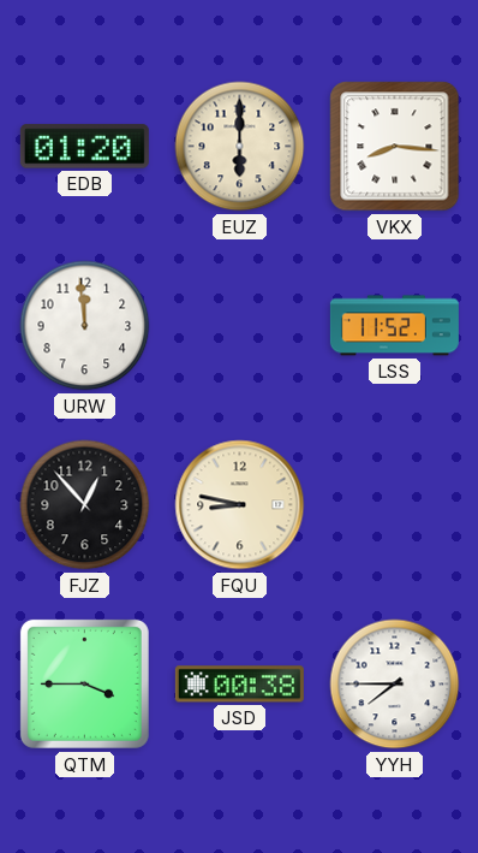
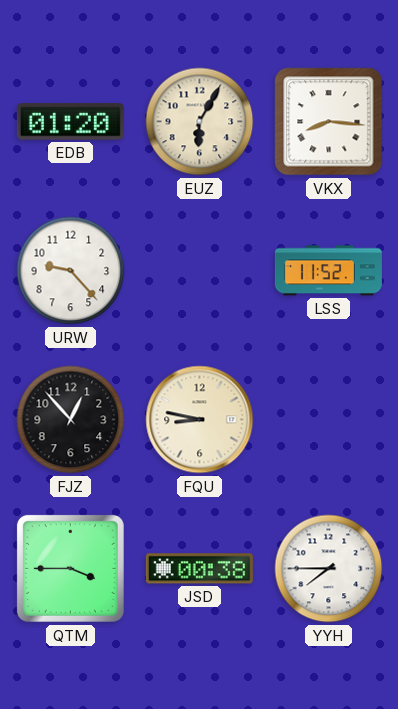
EUZ: 6:00 -> 6:05
URW: 11:59 -> 9:23
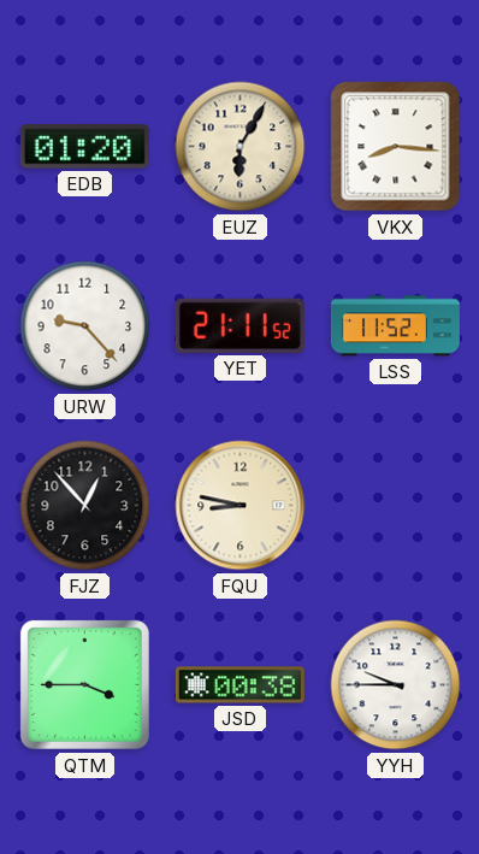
YET: none -> 21:11
YYH: 7:45 -> 9:45
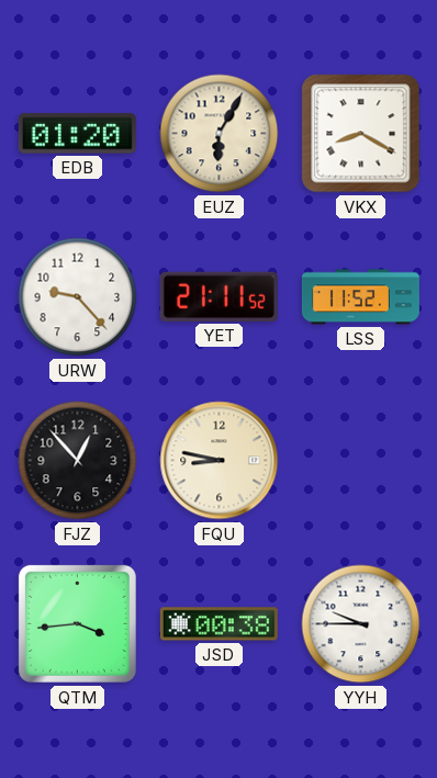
VKX: 8:16 -> 8:20
QTM: 3:45 -> 3:44
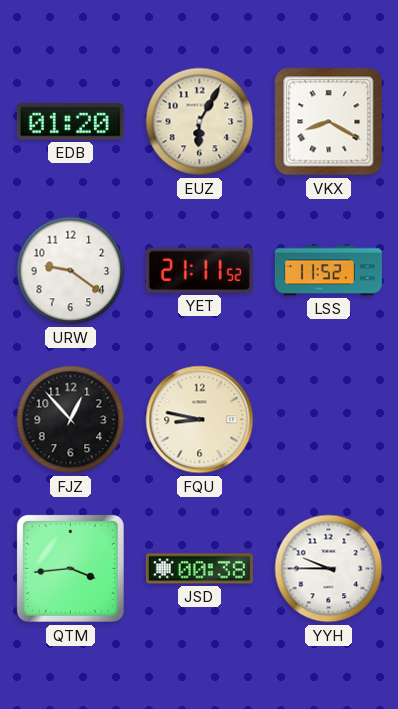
URW: 9:23 -> 9:21
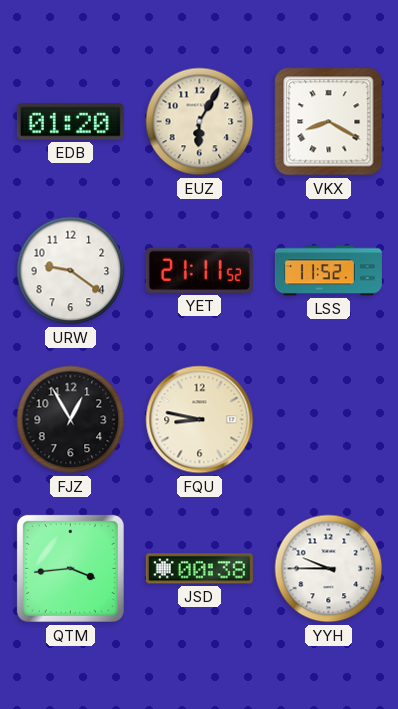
FJZ: 12:53 -> 12:55
